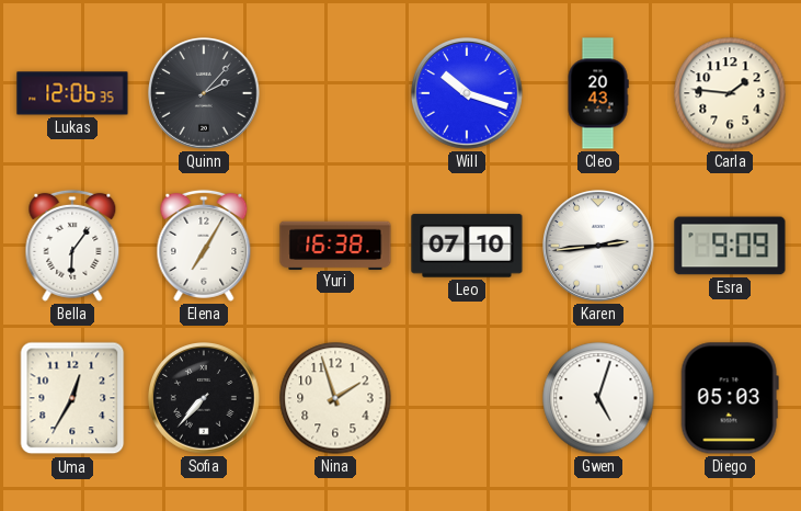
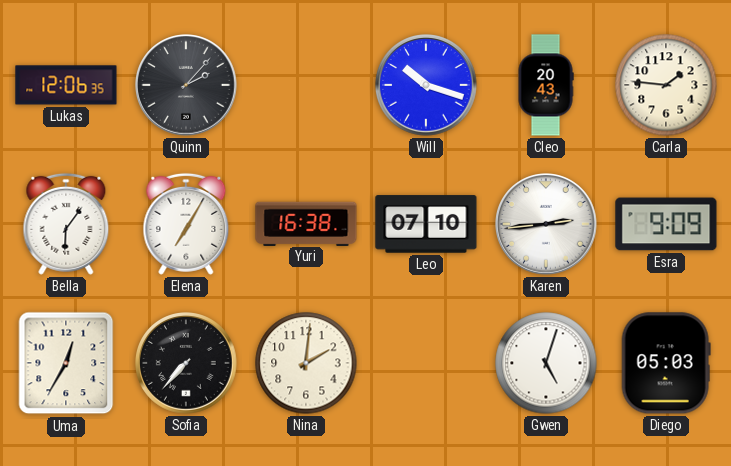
Nina: 1:57 -> 2:01
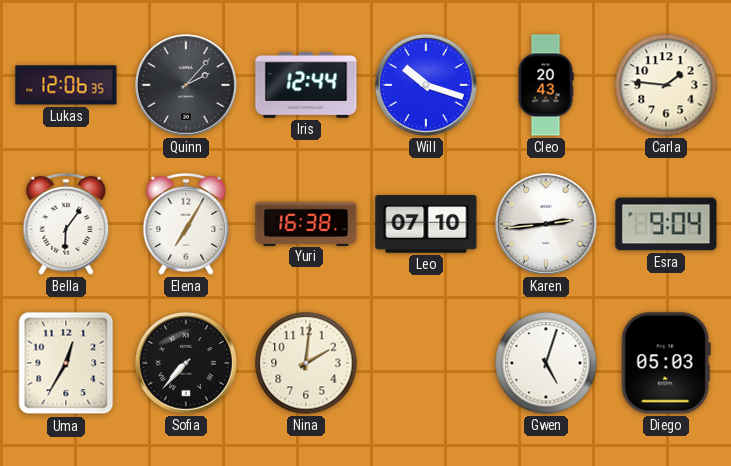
Iris: none -> 12:44
Esra: 9:09 -> 9:04
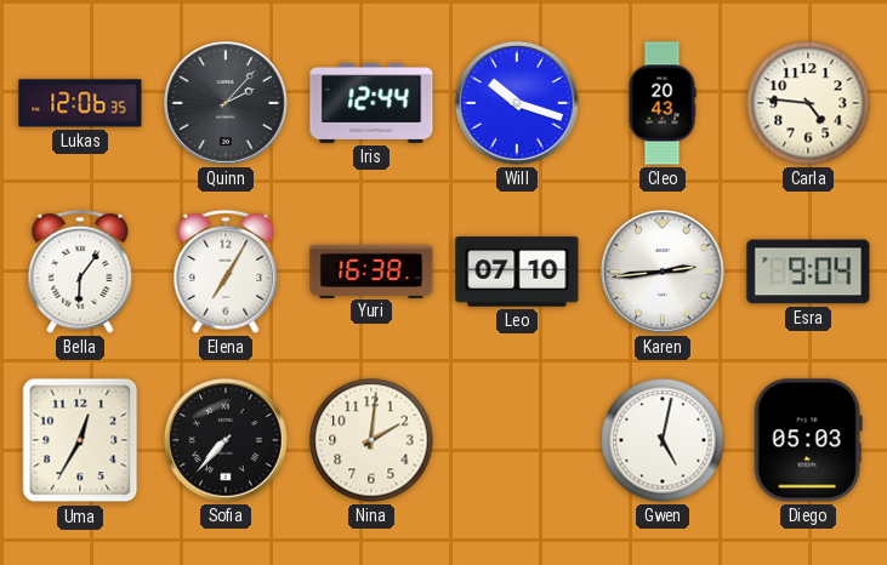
Carla: 1:46 -> 4:46
Gwen: 5:03 -> 5:02
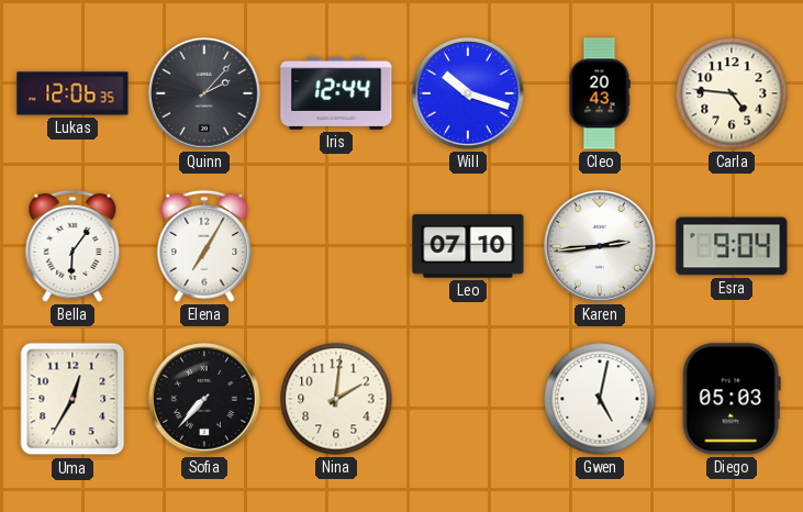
Yuri: 16:38 -> none
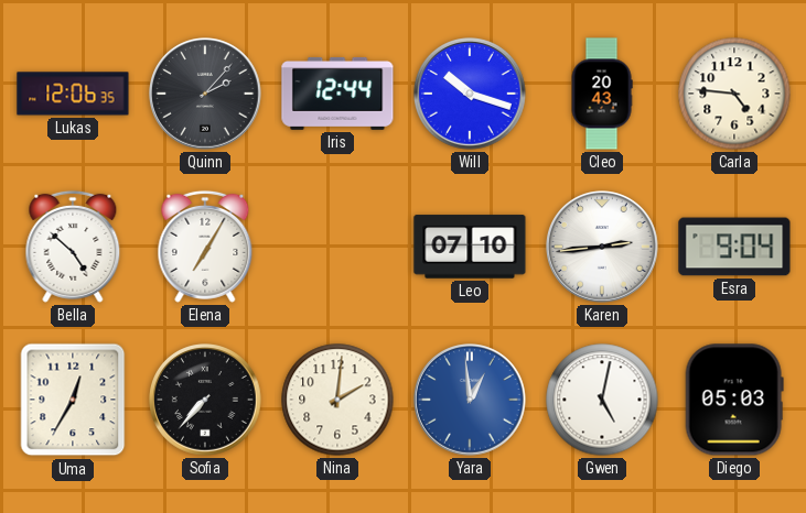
Bella: 6:06 -> 4:52
Yara: none -> 12:59
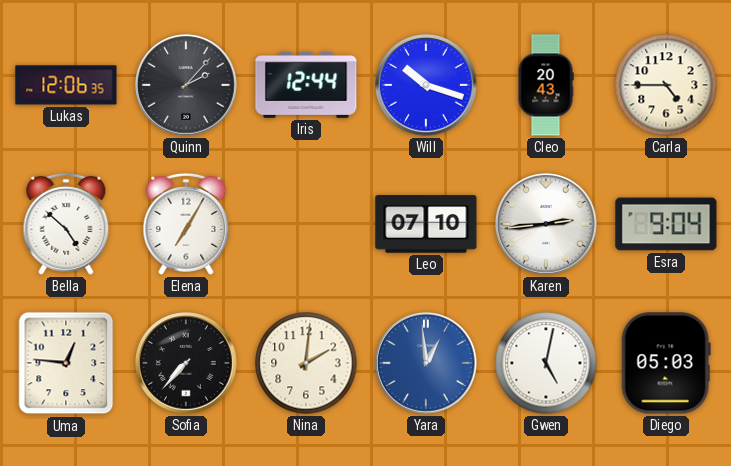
Carla: 4:46 -> 4:45
Uma: 12:35 -> 12:46
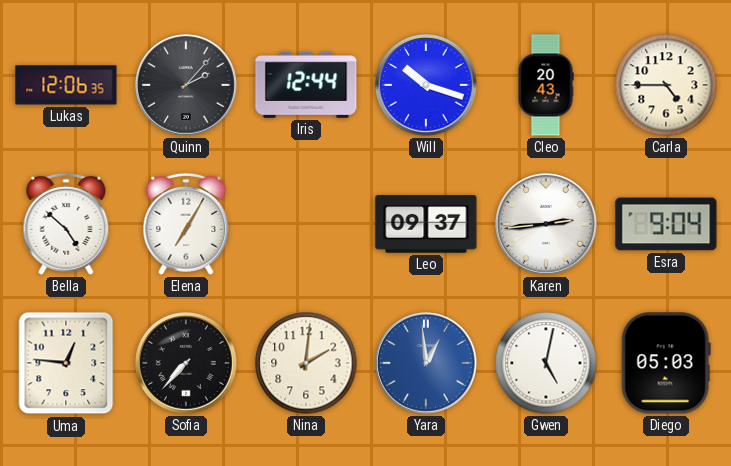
Leo: 07:10 -> 09:37
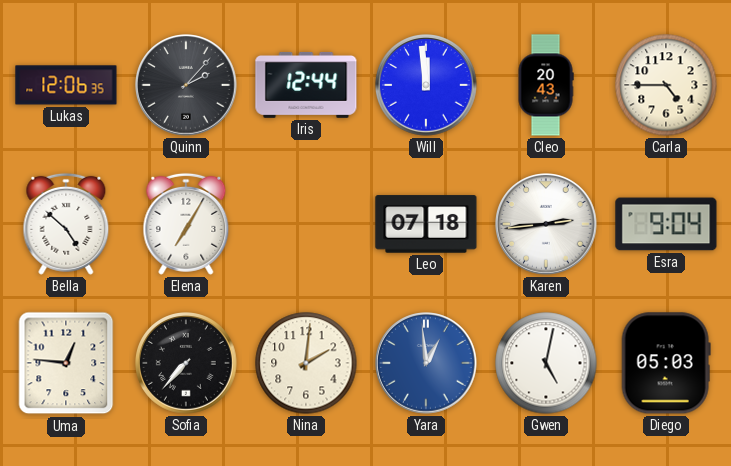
Will: 10:18 -> 11:59
Leo: 09:37 -> 07:18
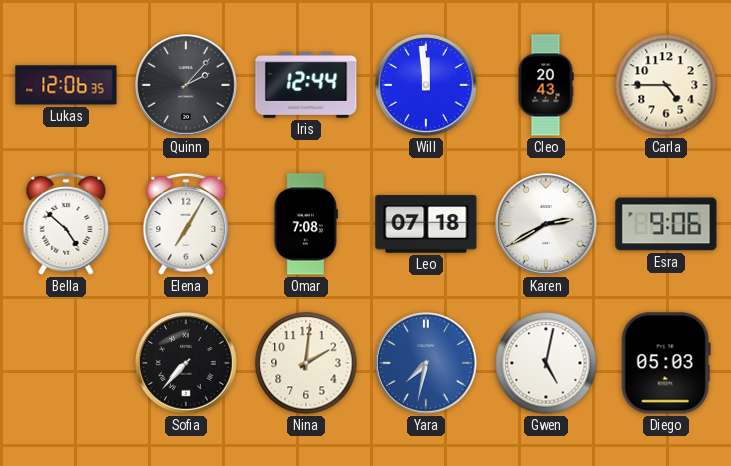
Omar: none -> 7:08
Karen: 2:44 -> 2:40
Esra: 9:04 -> 9:06
Uma: 12:46 -> none
Yara: 12:59 -> 7:32
